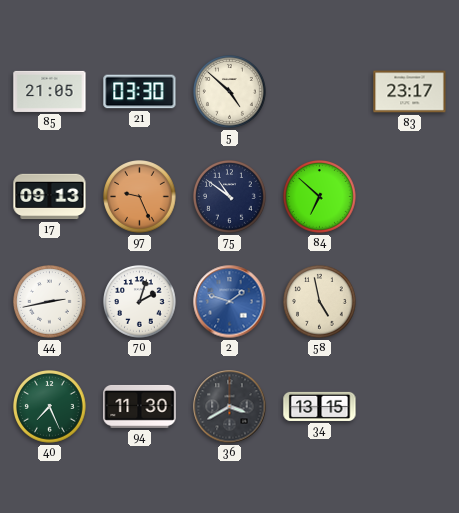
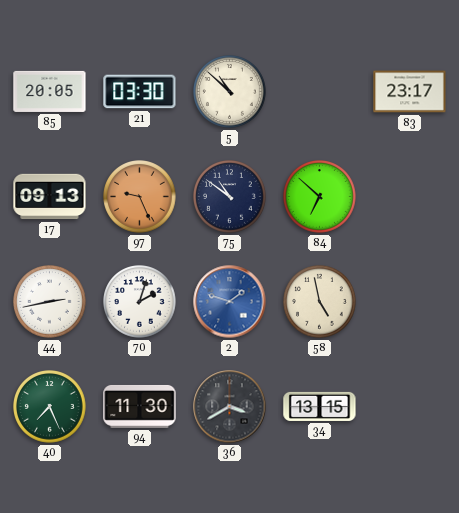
85: 21:05 -> 20:05
5: 4:52 -> 10:52
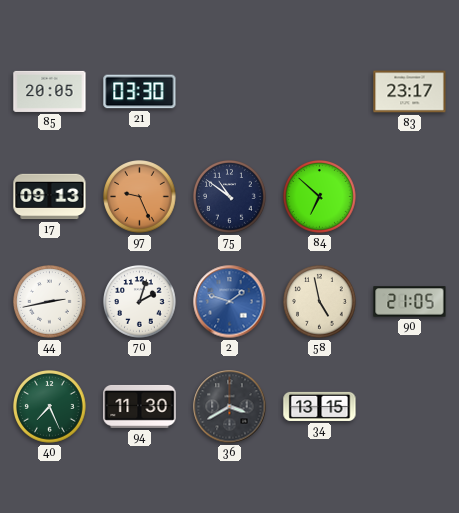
5: 10:52 -> none
90: none -> 21:05
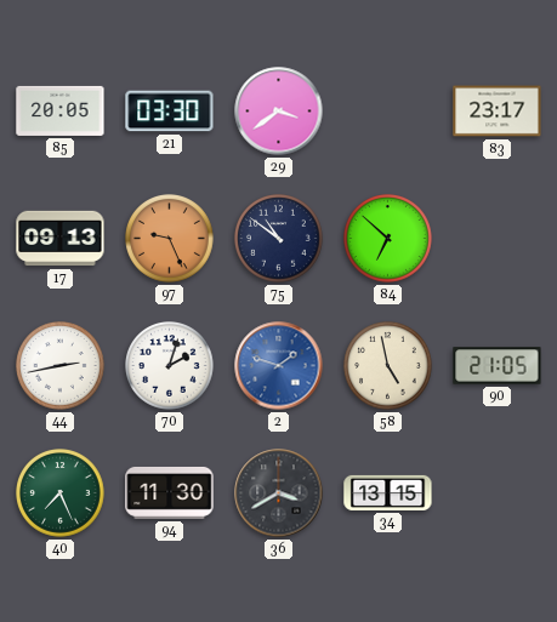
29: none -> 3:39
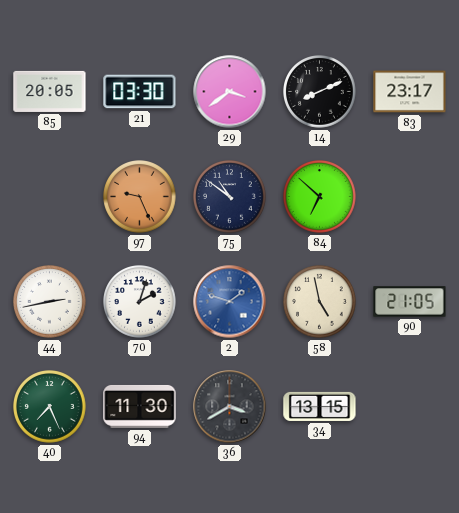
14: none -> 8:11
17: 09:13 -> none
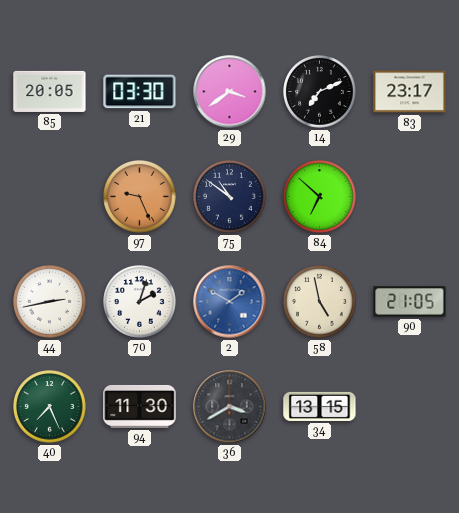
14: 8:11 -> 7:11
2: 1:48 -> 1:50
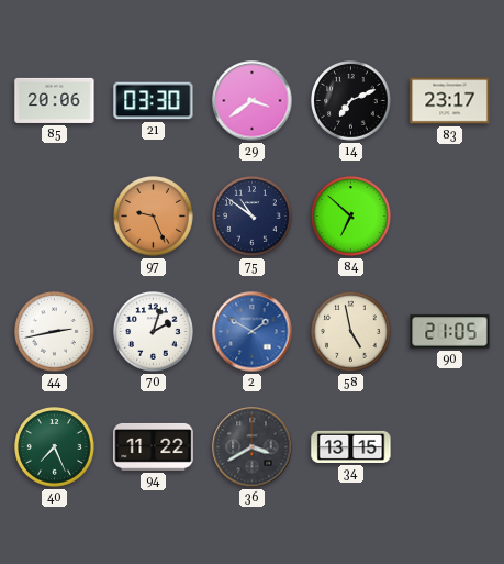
85: 20:05 -> 20:06
94: 11:30 -> 11:22
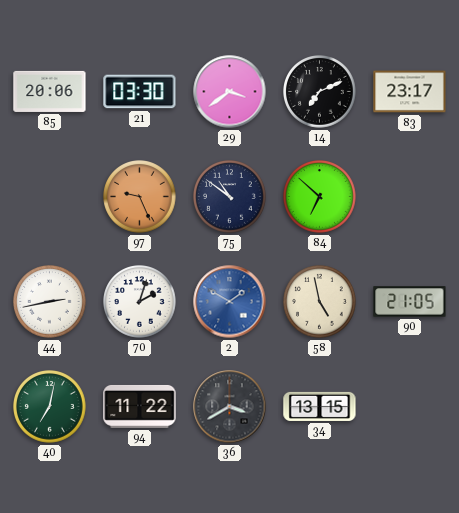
40: 7:26 -> 7:02
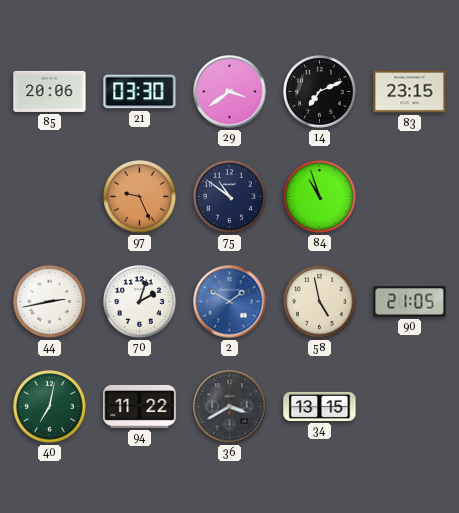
83: 23:17 -> 23:15
84: 6:52 -> 10:57
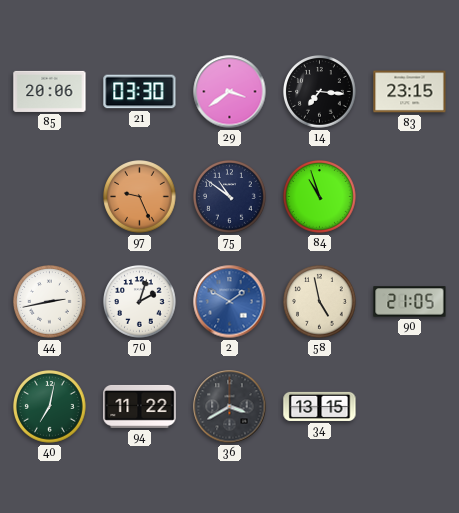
14: 7:11 -> 7:16
